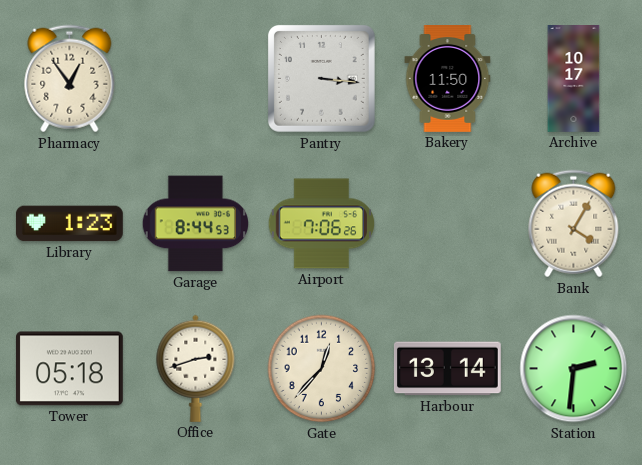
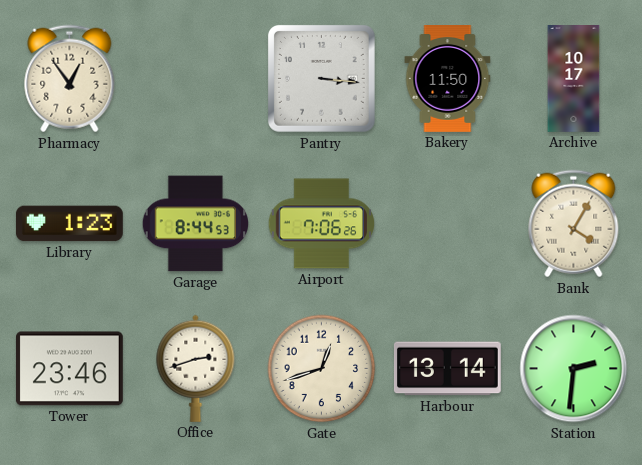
Tower: 05:18 -> 23:46
Gate: 12:37 -> 12:42
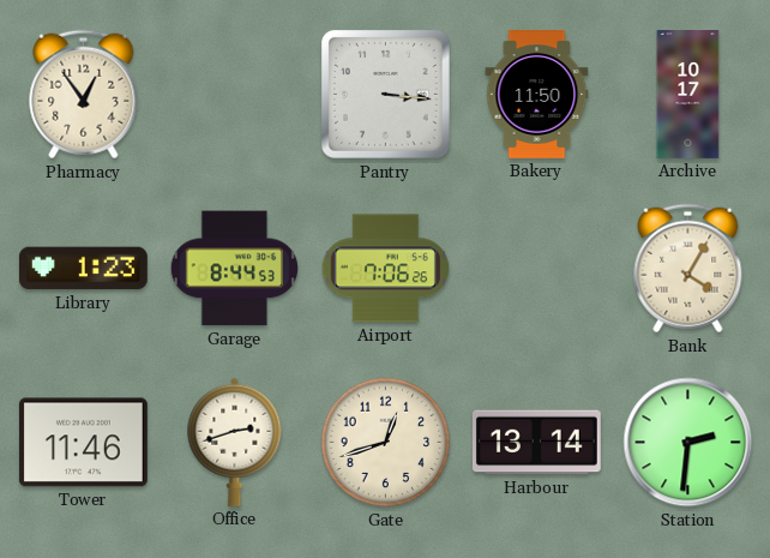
Tower: 23:46 -> 11:46
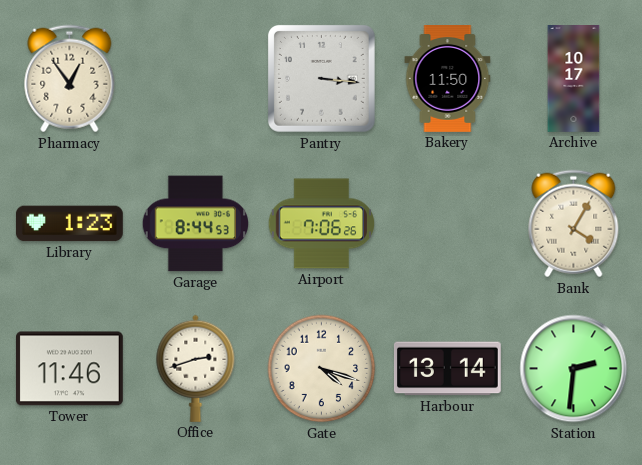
Gate: 12:42 -> 4:18
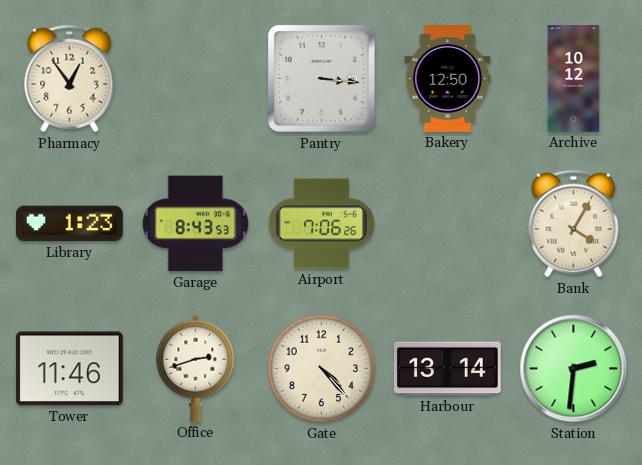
Bakery: 11:50 -> 12:50
Archive: 10:17 -> 10:12
Garage: 8:44 -> 8:43
Gate: 4:18 -> 4:23
